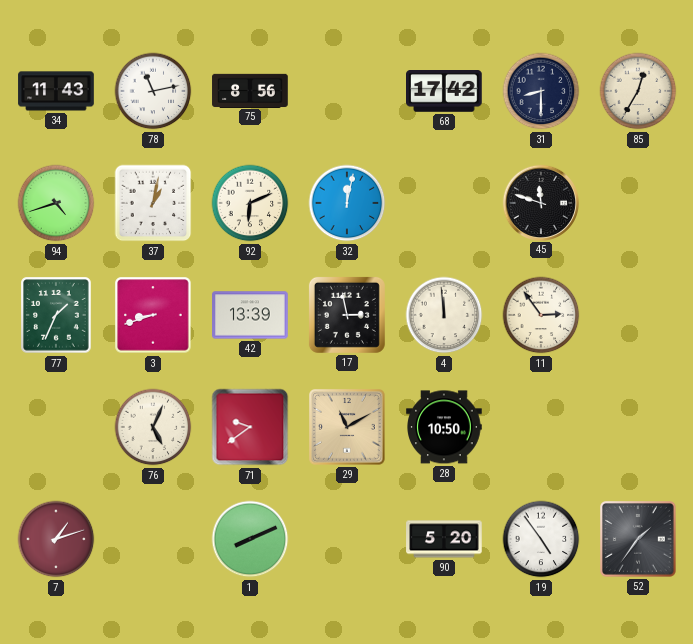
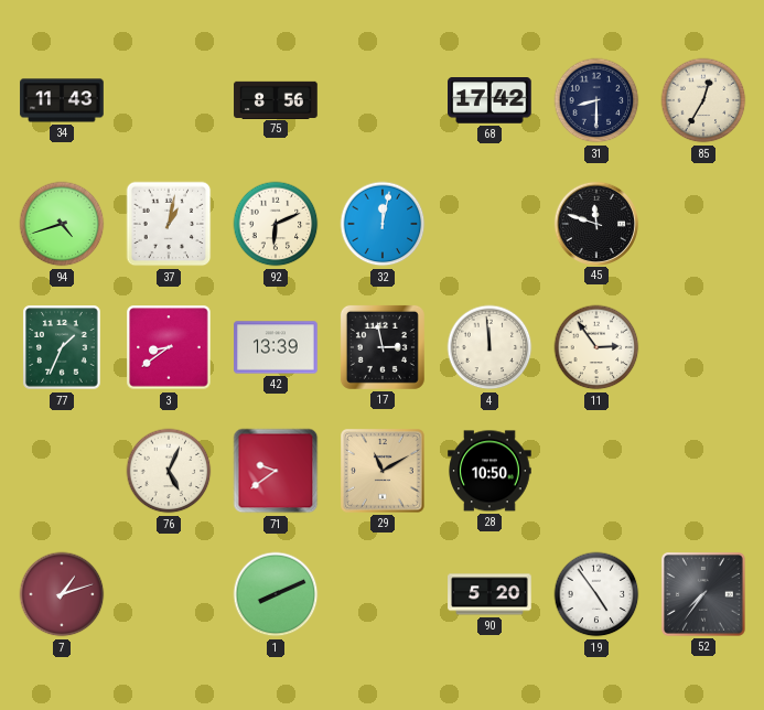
78: 11:13 -> none
3: 8:42 -> 8:39
52: 1:36 -> 7:36
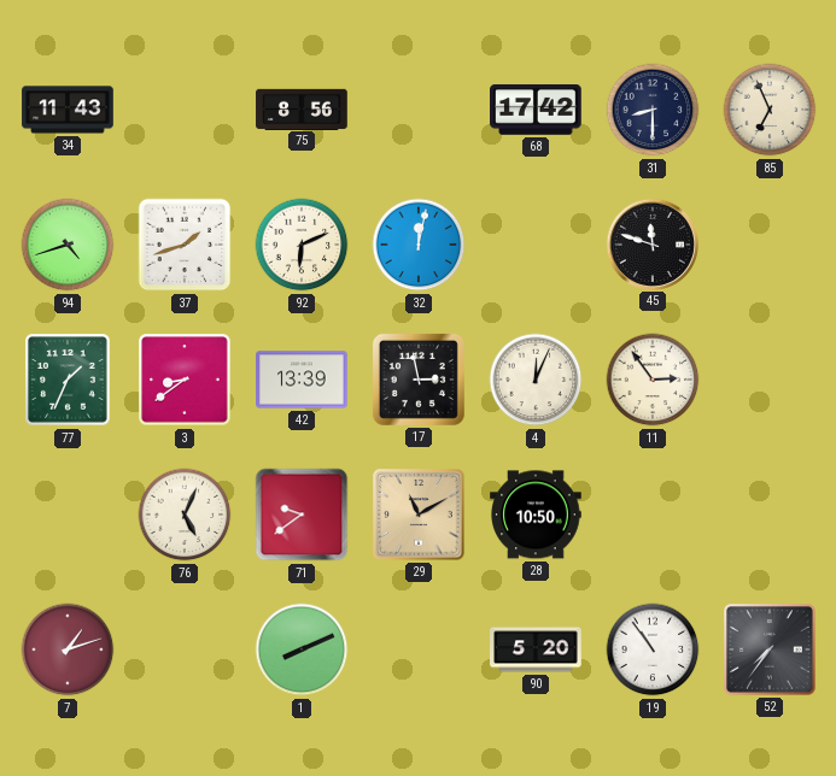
85: 12:35 -> 6:56
37: 1:02 -> 1:42
4: 11:59 -> 12:04
19: 4:54 -> 10:54
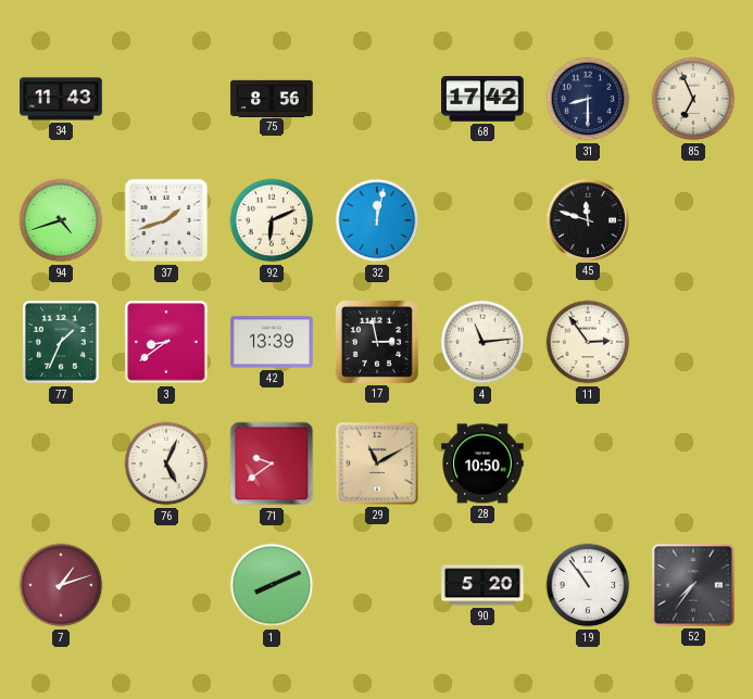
4: 12:04 -> 11:14
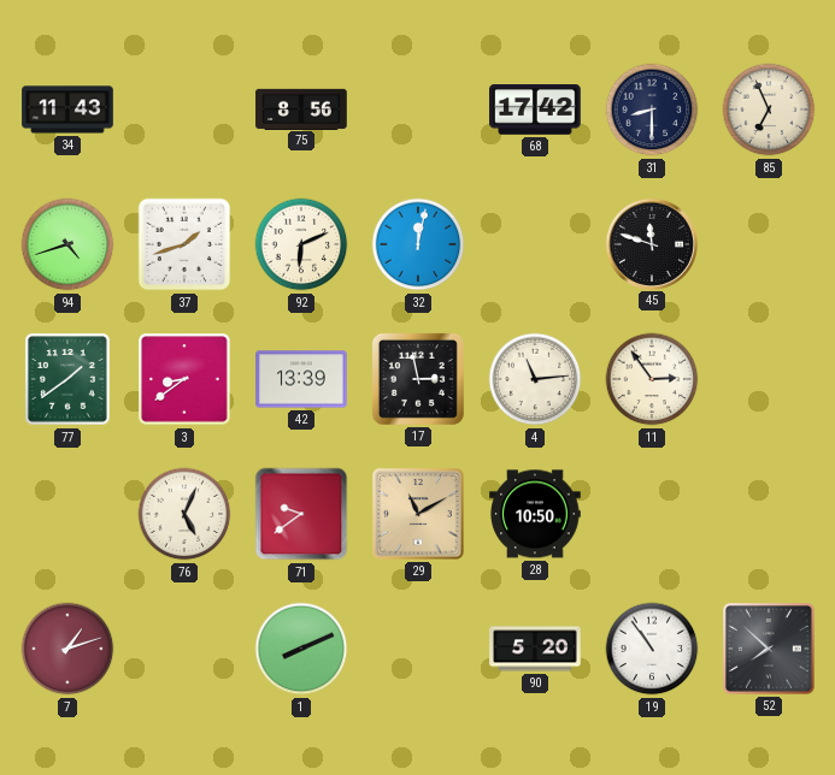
77: 1:34 -> 1:39
52: 7:36 -> 7:52
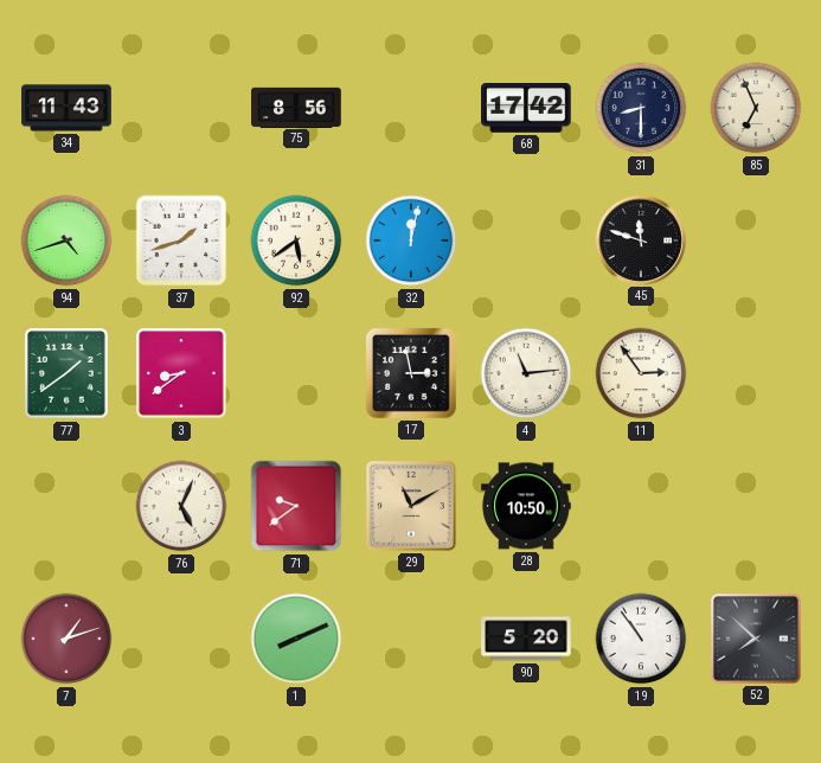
92: 6:11 -> 5:39
42: 13:39 -> none
